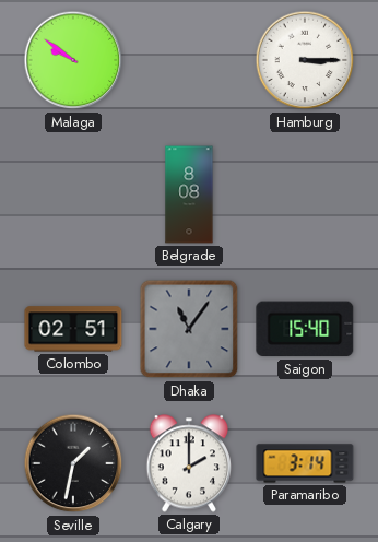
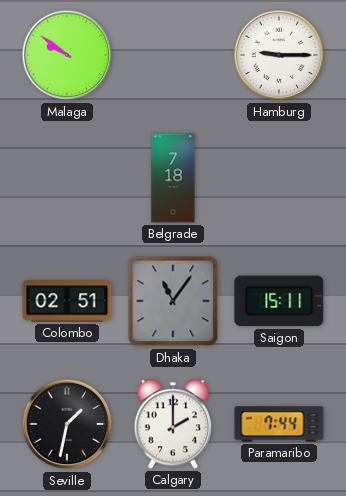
Hamburg: 3:15 -> 9:15
Belgrade: 8:08 -> 7:18
Saigon: 15:40 -> 15:11
Paramaribo: 3:14 -> 7:44
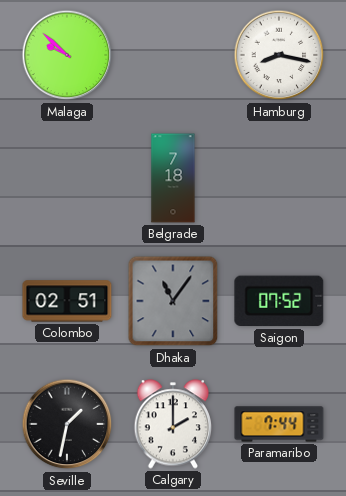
Malaga: 9:51 -> 9:52
Hamburg: 9:15 -> 8:17
Saigon: 15:11 -> 07:52
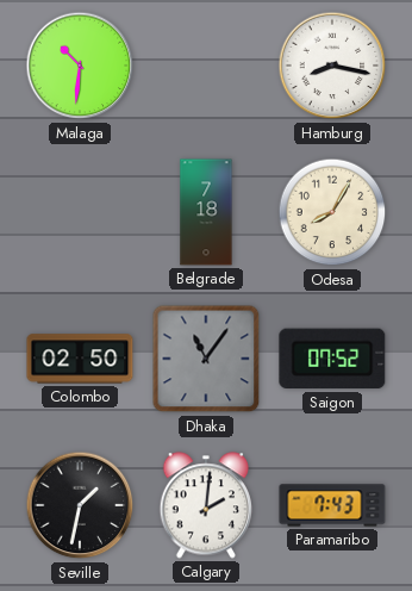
Malaga: 9:52 -> 10:31
Odesa: none -> 8:05
Colombo: 02:51 -> 02:50
Calgary: 2:00 -> 2:01
Paramaribo: 7:44 -> 7:43
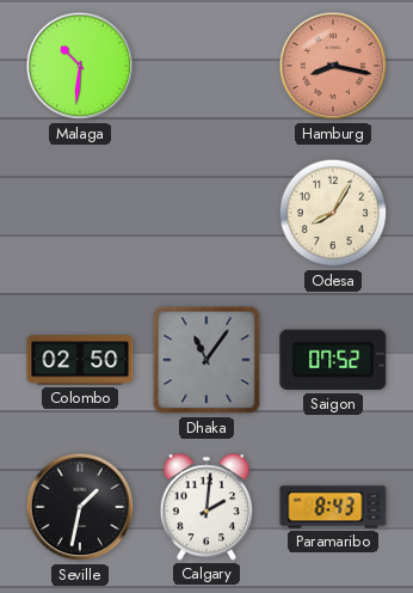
Hamburg dial: white -> salmon
Belgrade: 7:18 -> none
Paramaribo: 7:43 -> 8:43
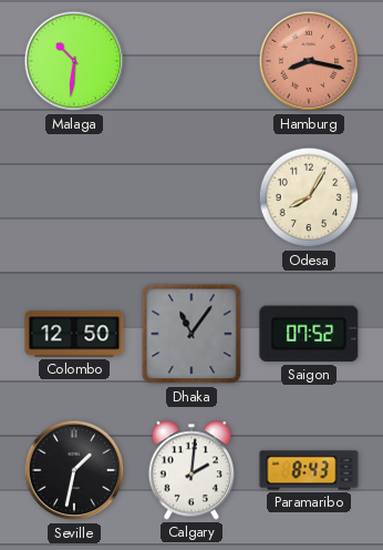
Colombo: 02:50 -> 12:50
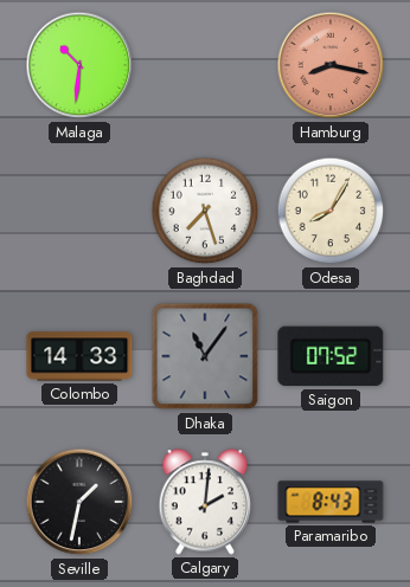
Baghdad: none -> 7:27
Colombo: 12:50 -> 14:33
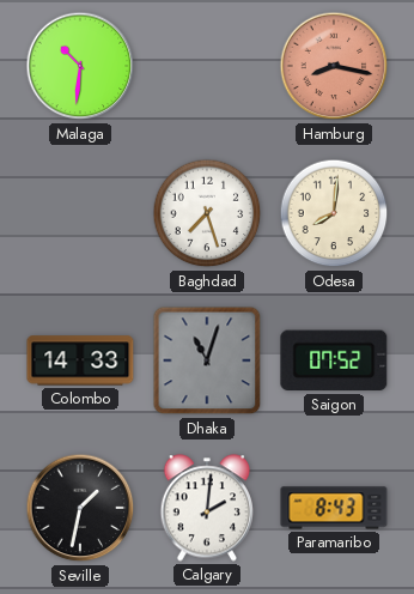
Odesa: 8:05 -> 8:01
Dhaka: 11:06 -> 11:03
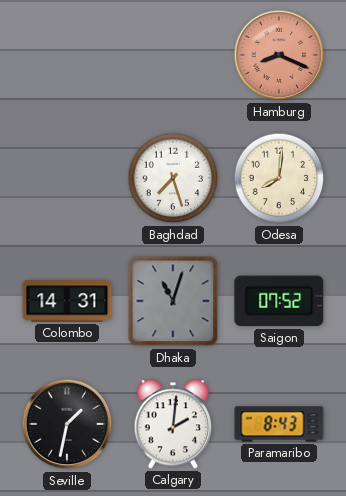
Malaga: 10:31 -> none
Hamburg: 8:17 -> 8:19
Colombo: 14:33 -> 14:31
